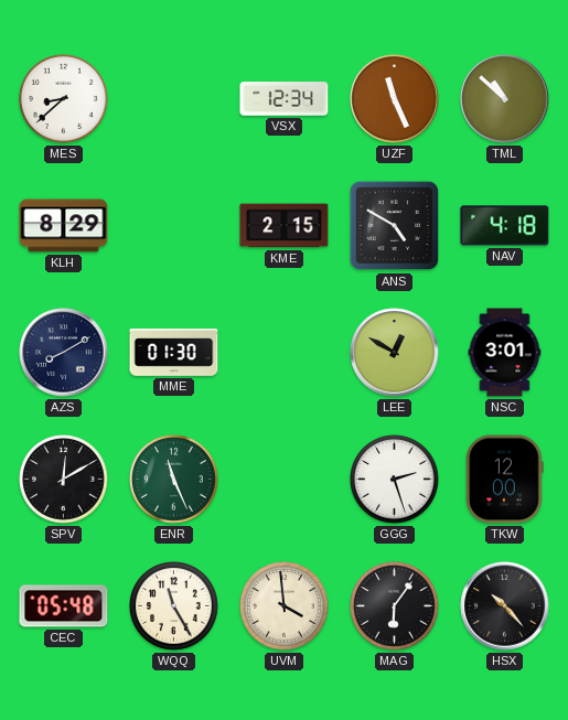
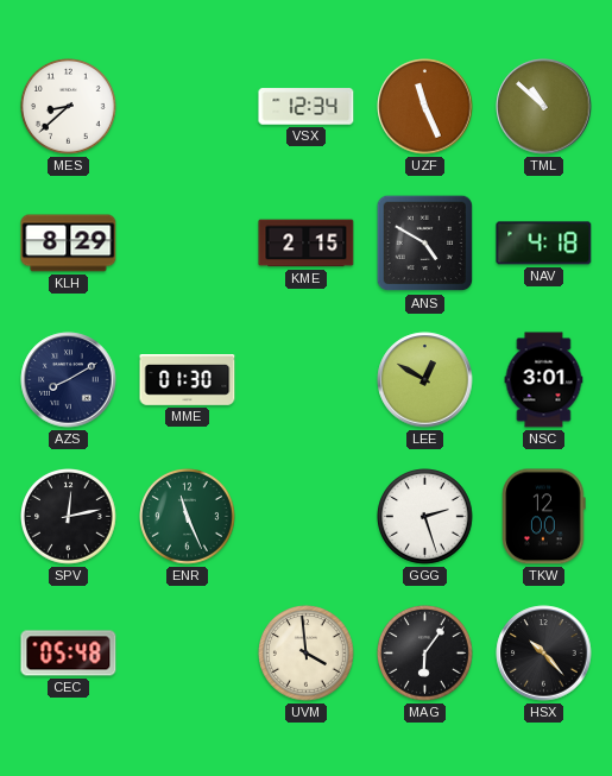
SPV: 12:10 -> 12:13
WQQ: 11:25 -> none
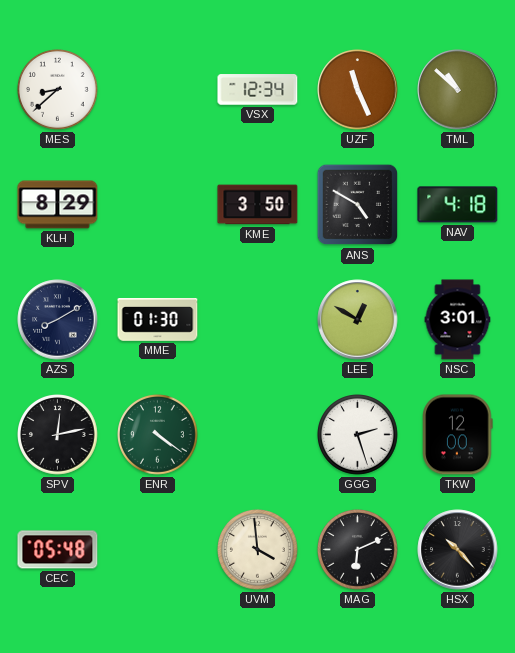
KME: 2:15 -> 3:50
ENR: 11:26 -> 4:21
MAG: 6:06 -> 6:11
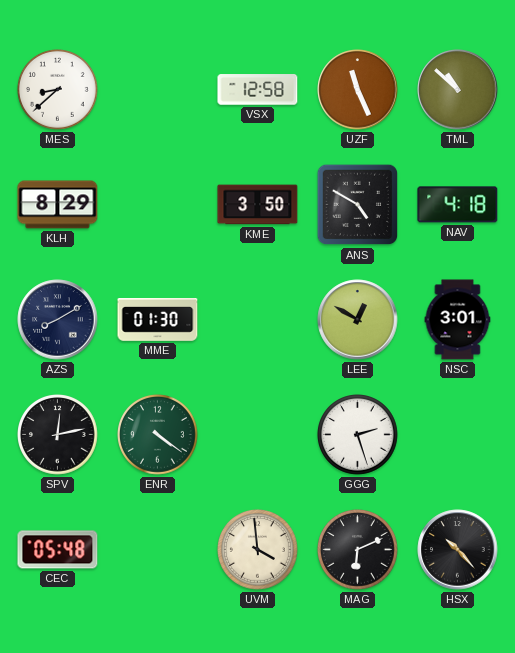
VSX: 12:34 -> 12:58
TKW: 12:00 -> none
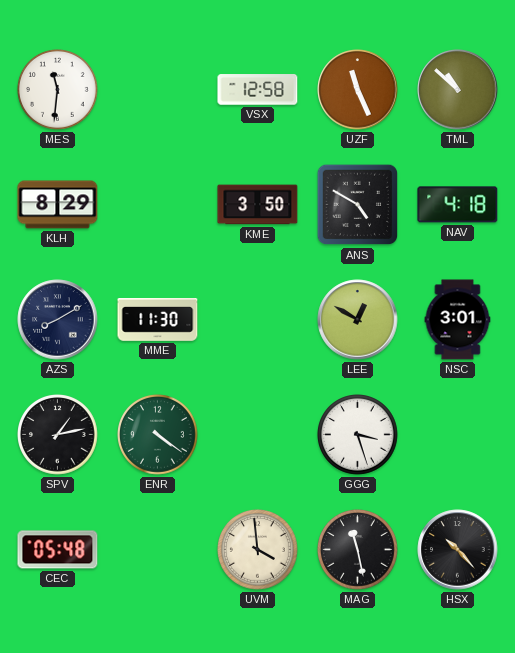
MES: 8:38 -> 11:31
MME: 01:30 -> 11:30
SPV: 12:13 -> 1:13
GGG: 2:27 -> 3:27
MAG: 6:11 -> 11:28
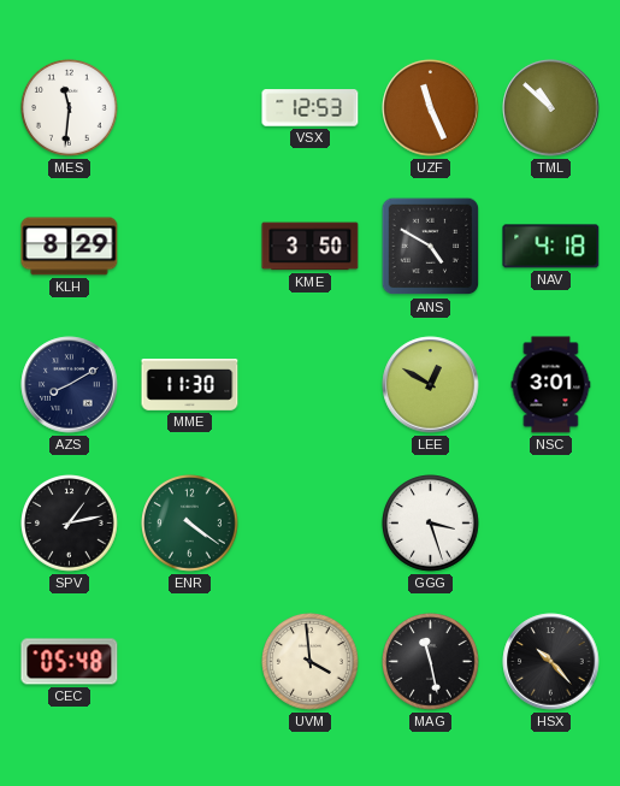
VSX: 12:58 -> 12:53
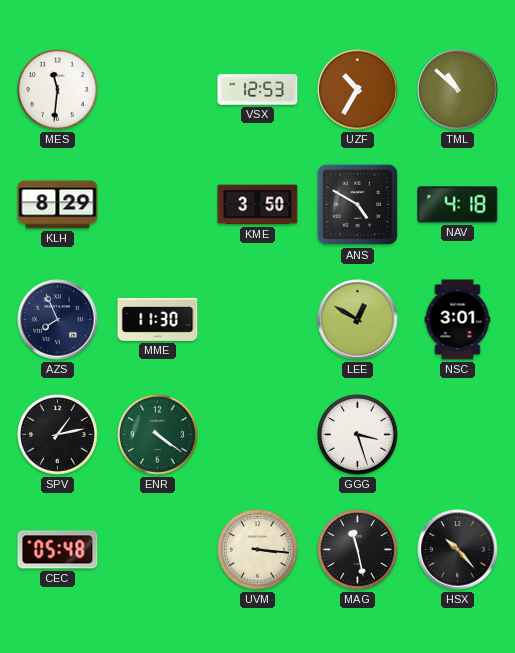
UZF: 11:26 -> 10:35
AZS: 8:10 -> 7:56
UVM: 3:59 -> 3:16
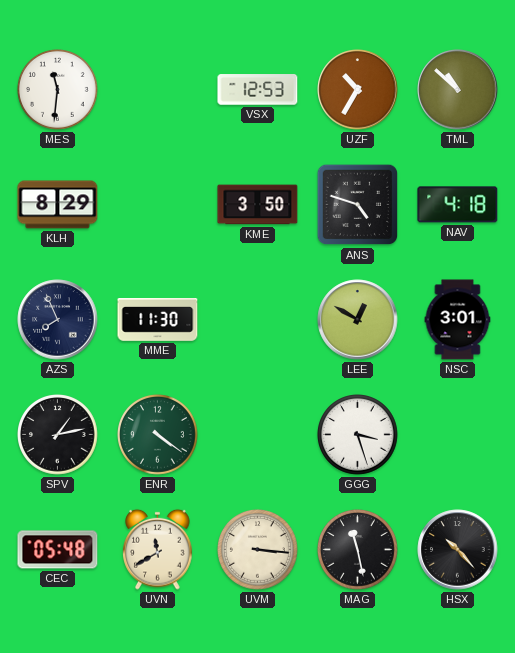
ANS: 4:50 -> 4:48
UVN: none -> 11:40
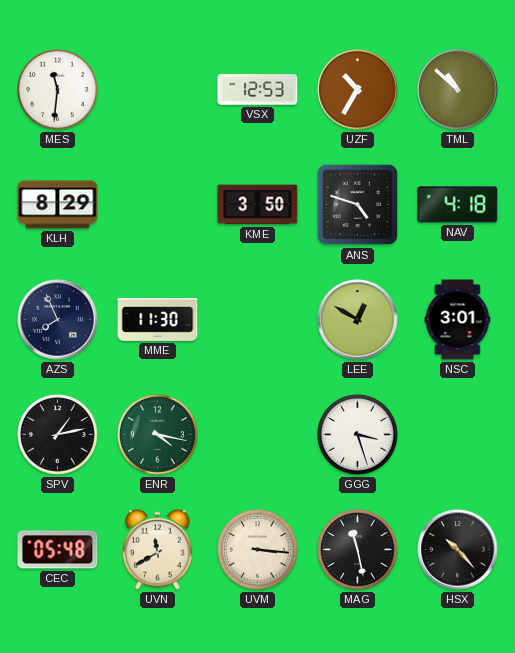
ENR: 4:21 -> 4:17
